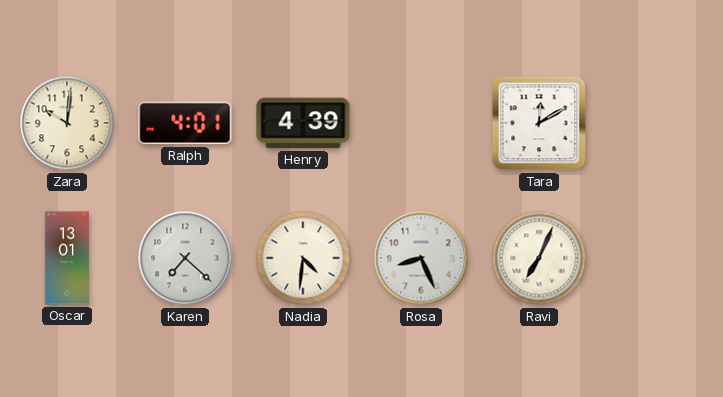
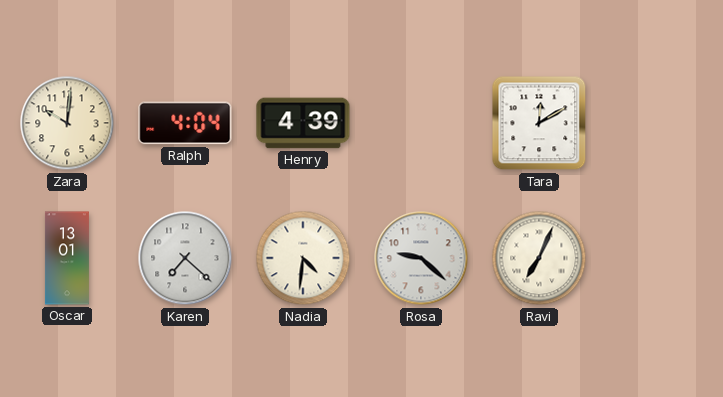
Ralph: 4:01 -> 4:04
Rosa: 8:26 -> 9:22
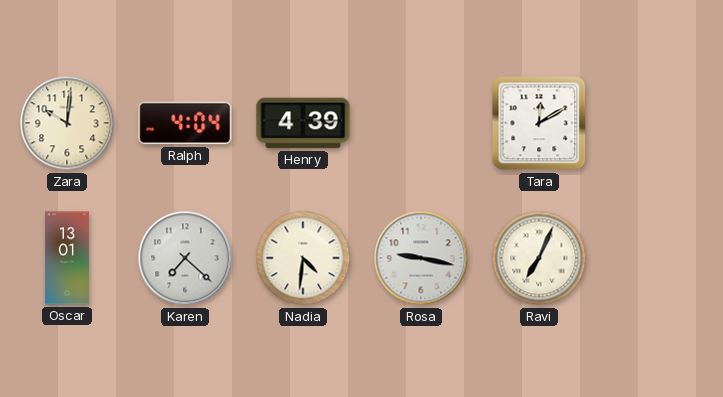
Rosa: 9:22 -> 9:17
